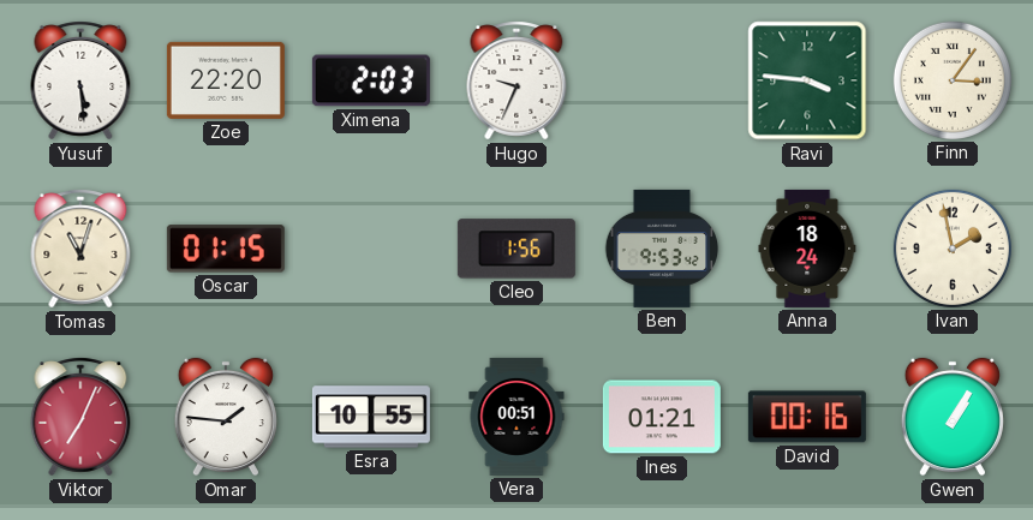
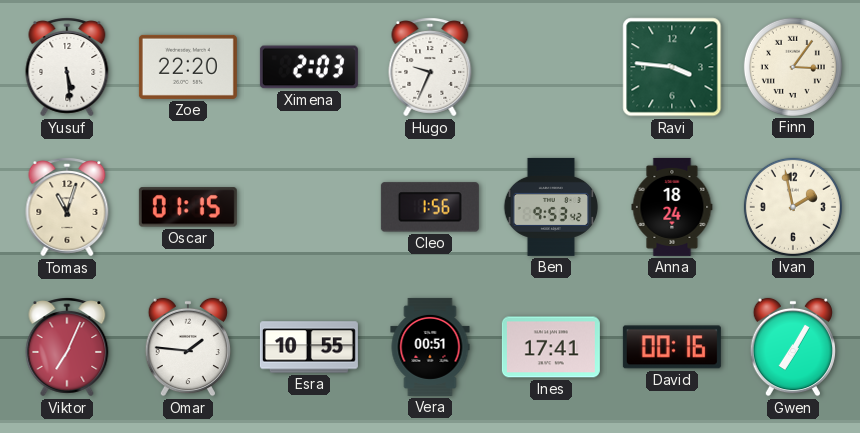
Ines: 01:21 -> 17:41
Gwen: 1:05 -> 7:05
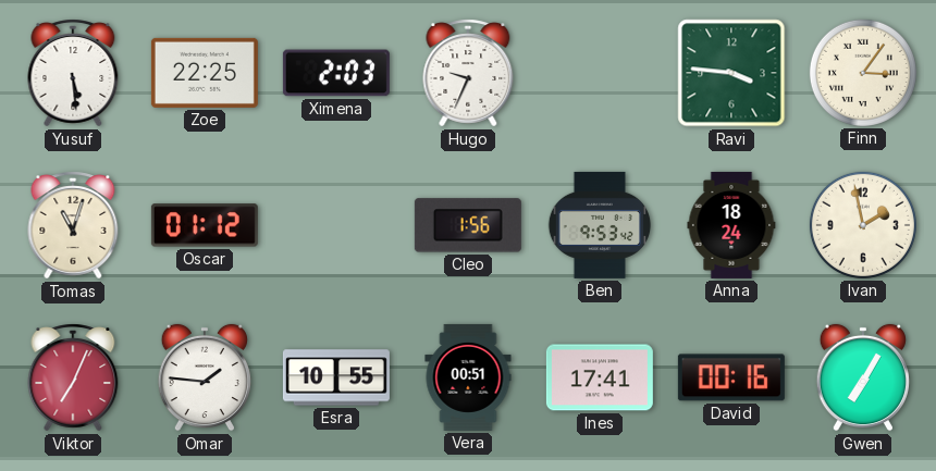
Zoe: 22:20 -> 22:25
Oscar: 01:15 -> 01:12
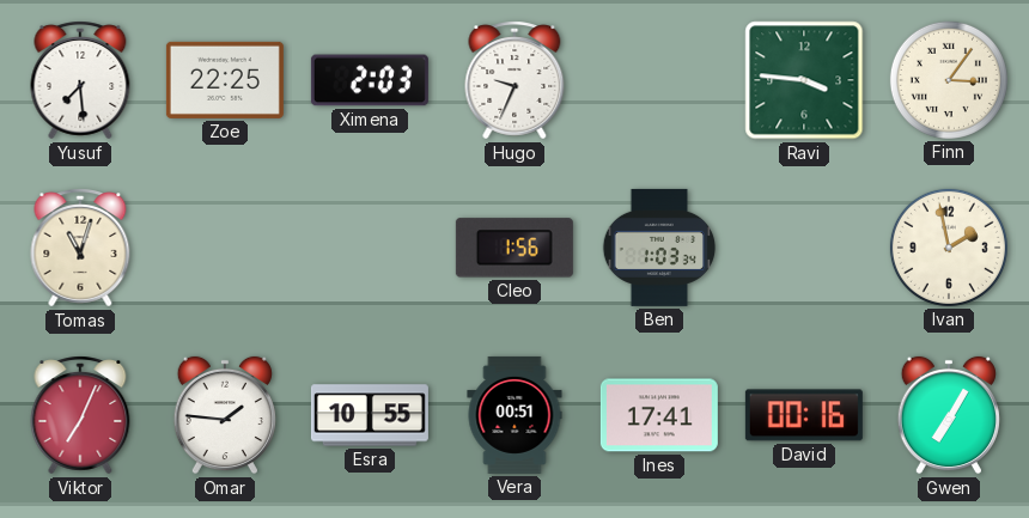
Yusuf: 5:29 -> 7:29
Oscar: 01:12 -> none
Ben: 9:53 -> 1:03
Anna: 18:24 -> none
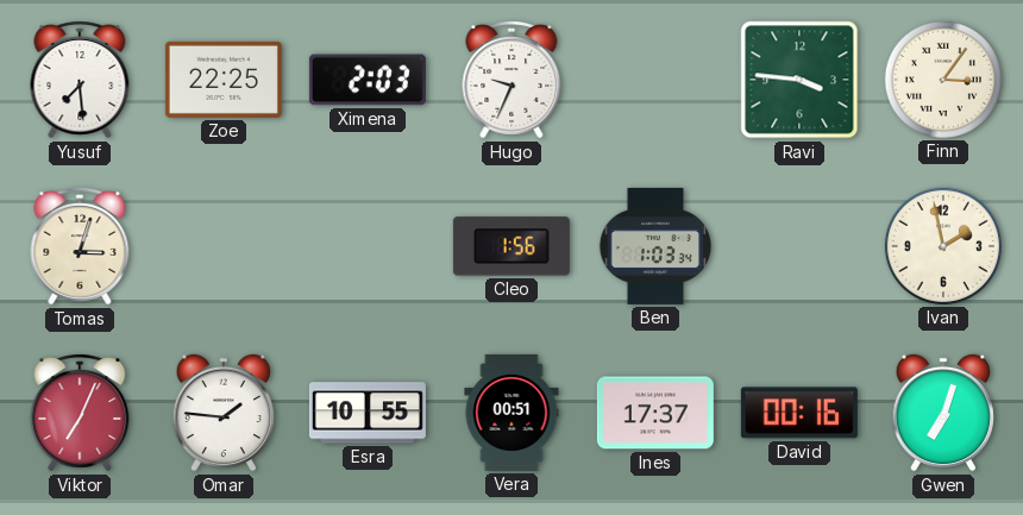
Tomas: 11:03 -> 3:03
Ines: 17:41 -> 17:37
Gwen: 7:05 -> 7:03
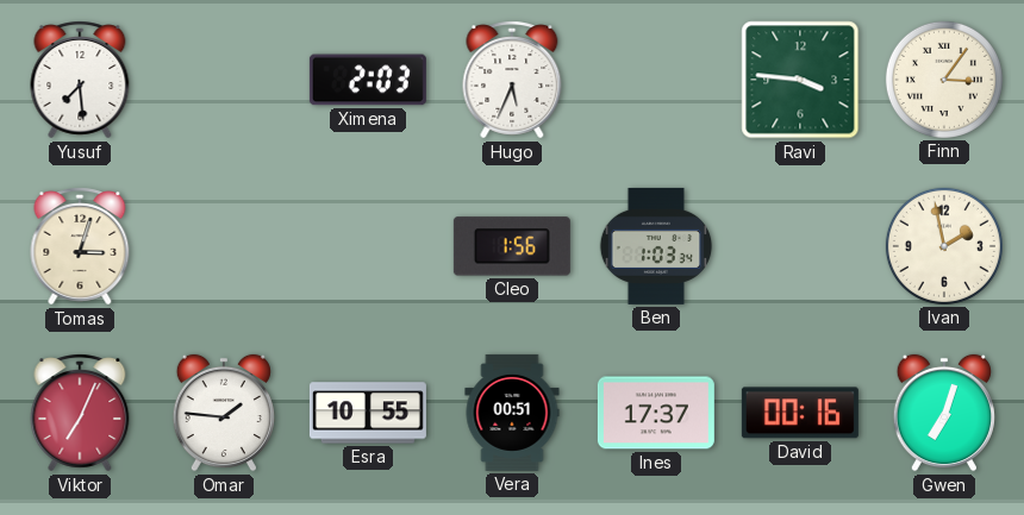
Zoe: 22:25 -> none
Hugo: 9:34 -> 5:34
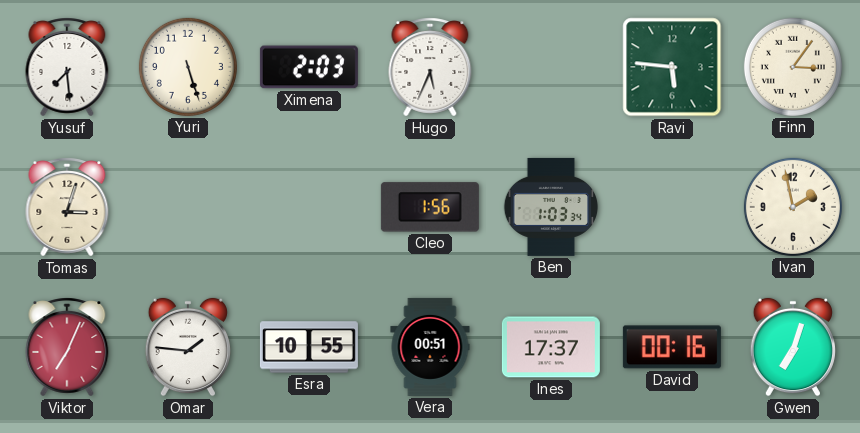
Yuri: none -> 5:27
Ravi: 3:46 -> 5:46
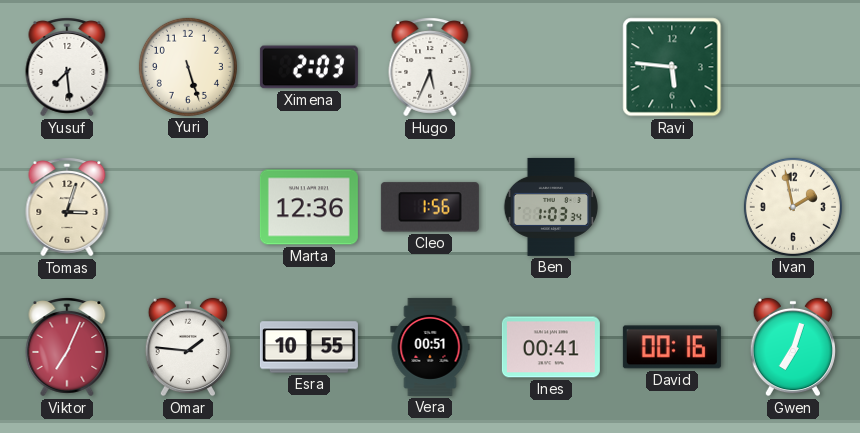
Finn: 3:06 -> none
Marta: none -> 12:36
Ines: 17:37 -> 00:41
